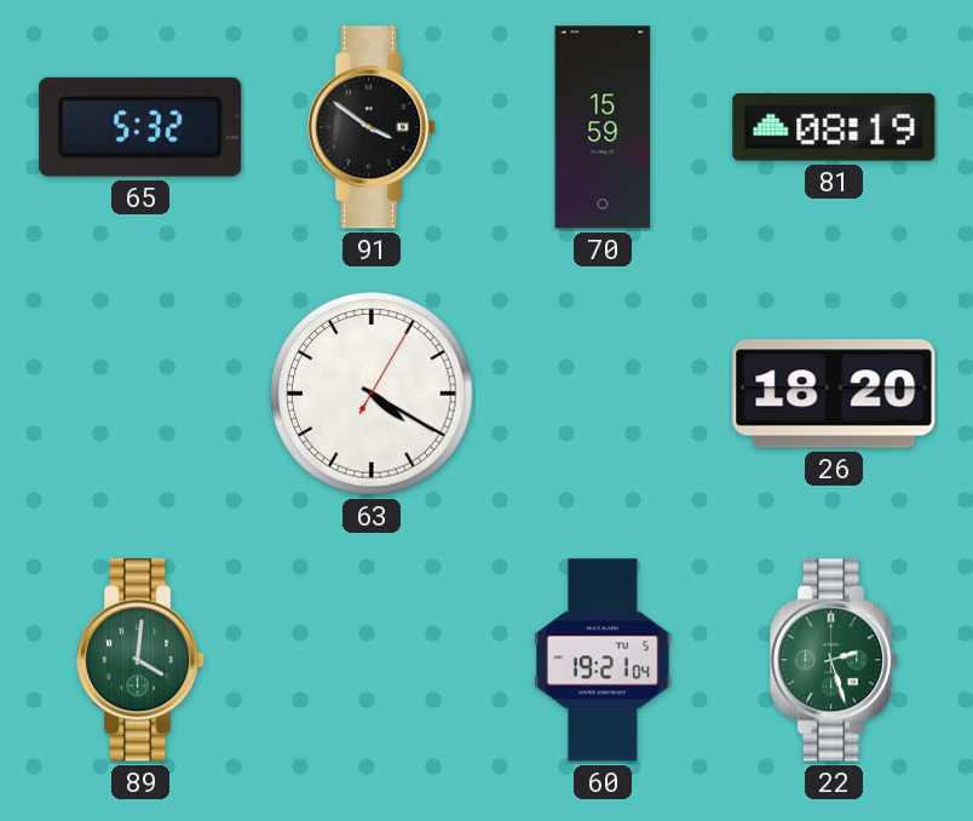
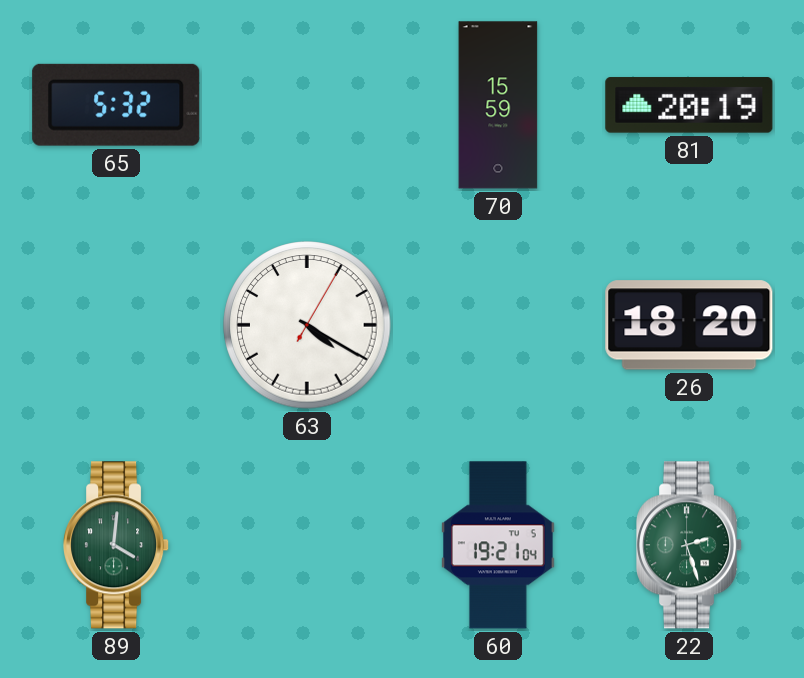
91: 3:51 -> none
81: 08:19 -> 20:19
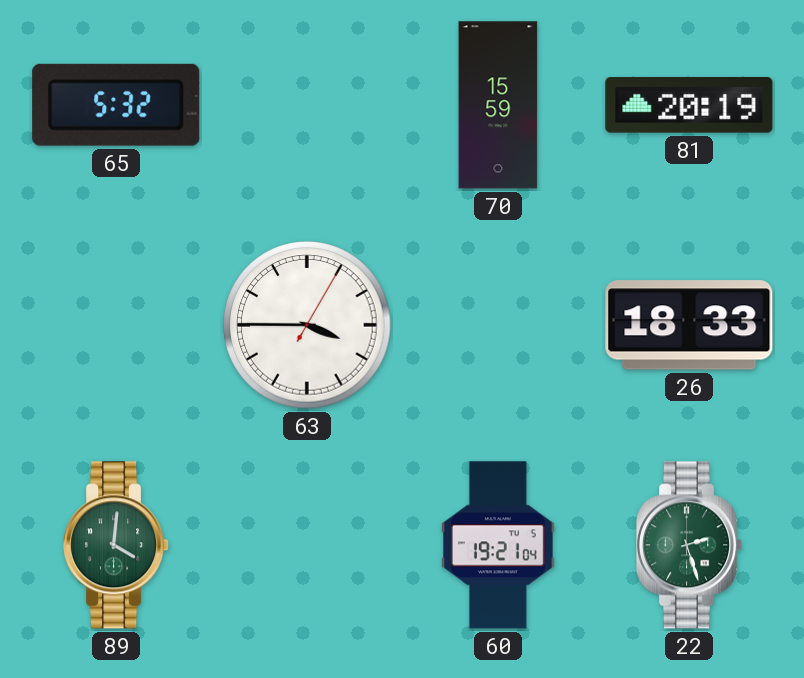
63: 4:20 -> 3:45
26: 18:20 -> 18:33
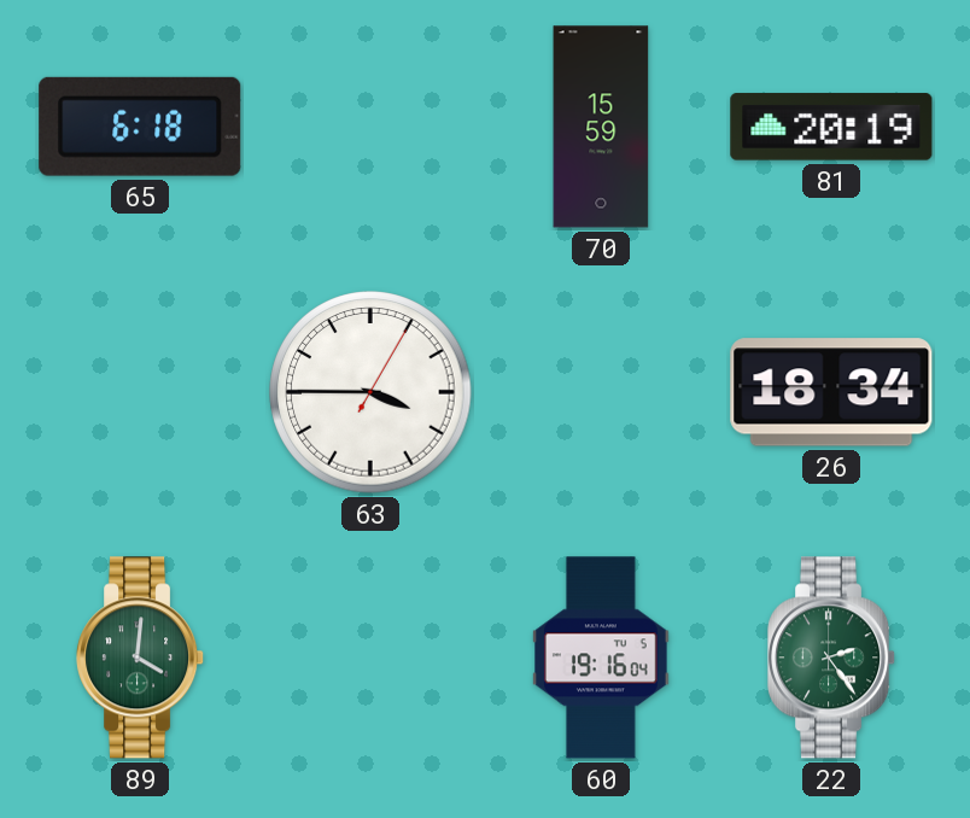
65: 5:32 -> 6:18
26: 18:33 -> 18:34
60: 19:21 -> 19:16
22: 2:27 -> 2:24
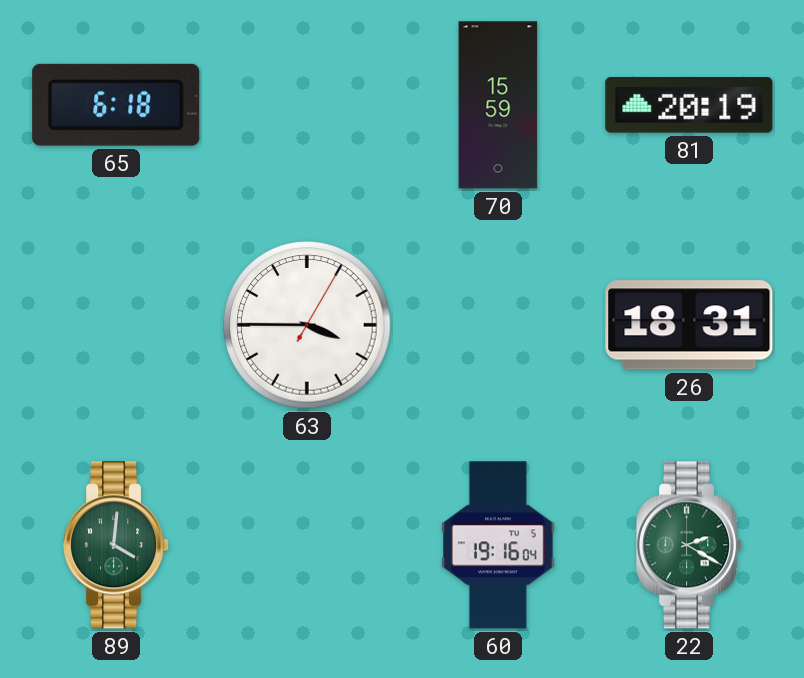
26: 18:34 -> 18:31
22: 2:24 -> 2:20
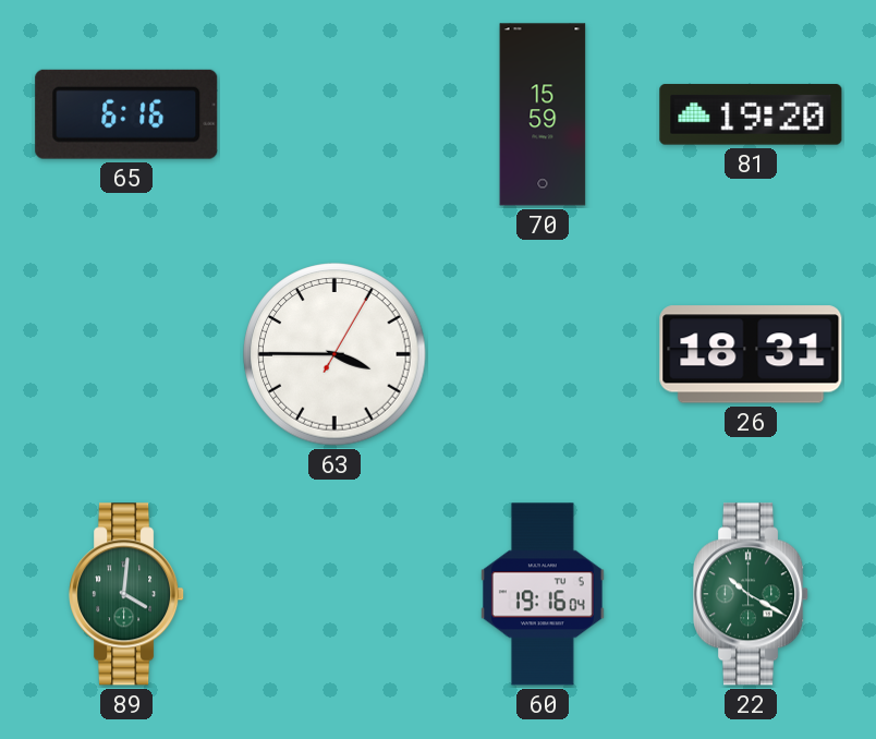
65: 6:18 -> 6:16
81: 20:19 -> 19:20
22: 2:20 -> 10:20
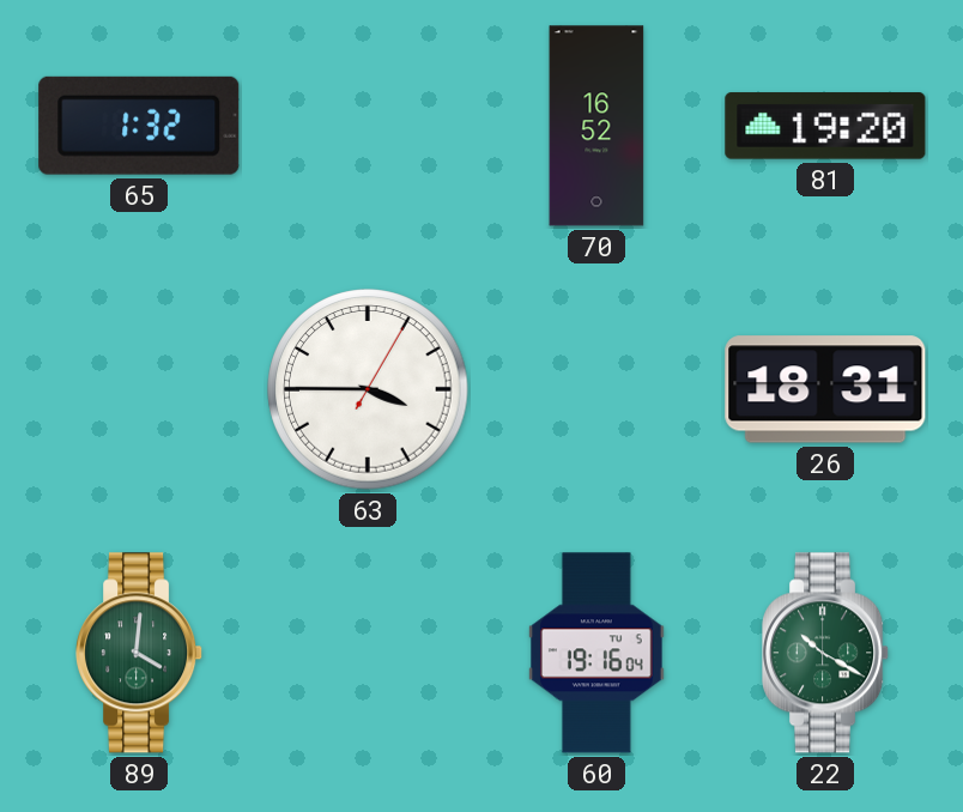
65: 6:16 -> 1:32
70: 15:59 -> 16:52
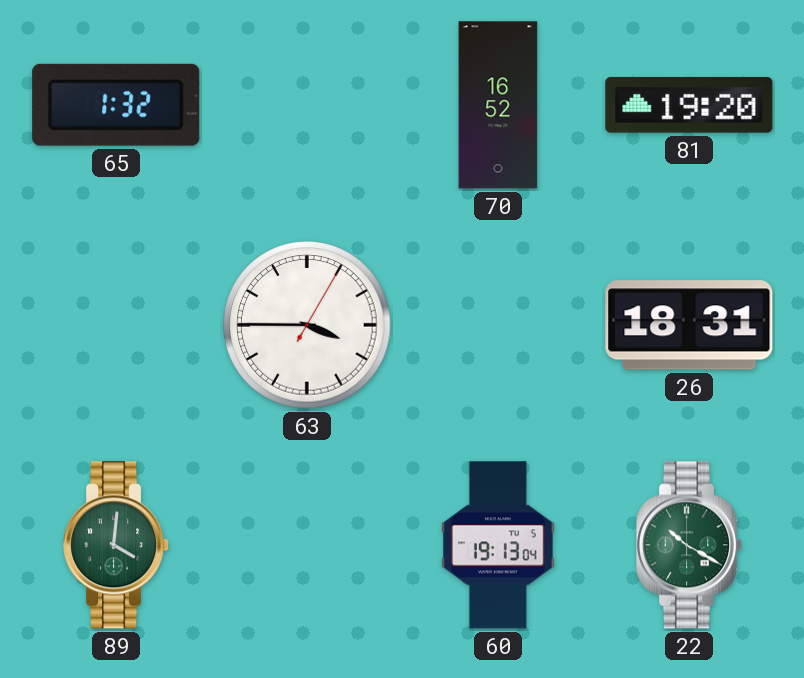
60: 19:16 -> 19:13
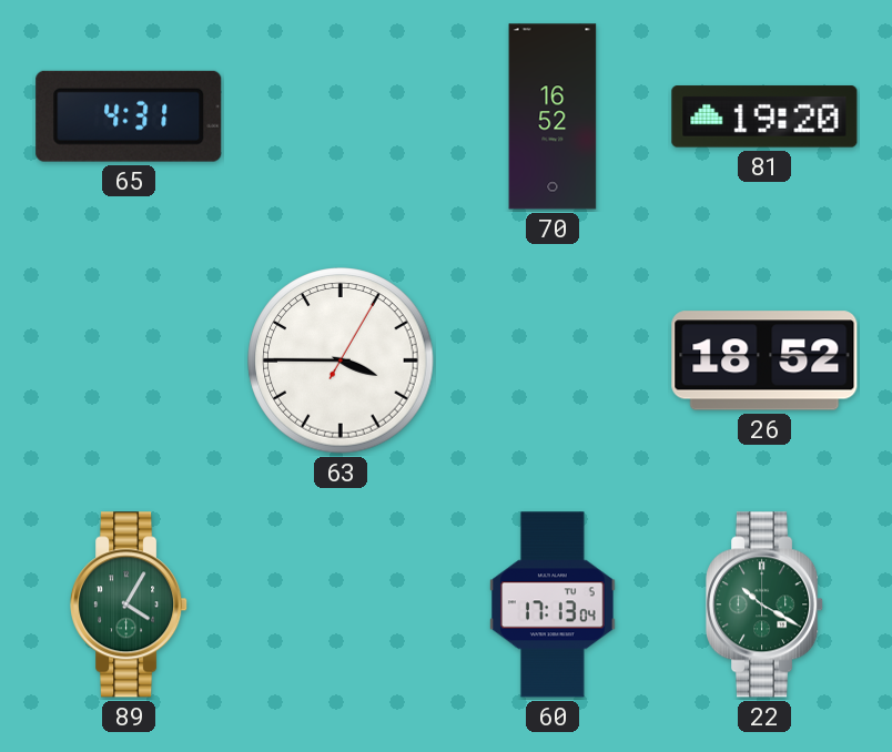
65: 1:32 -> 4:31
26: 18:31 -> 18:52
89: 4:01 -> 4:05
60: 19:13 -> 17:13
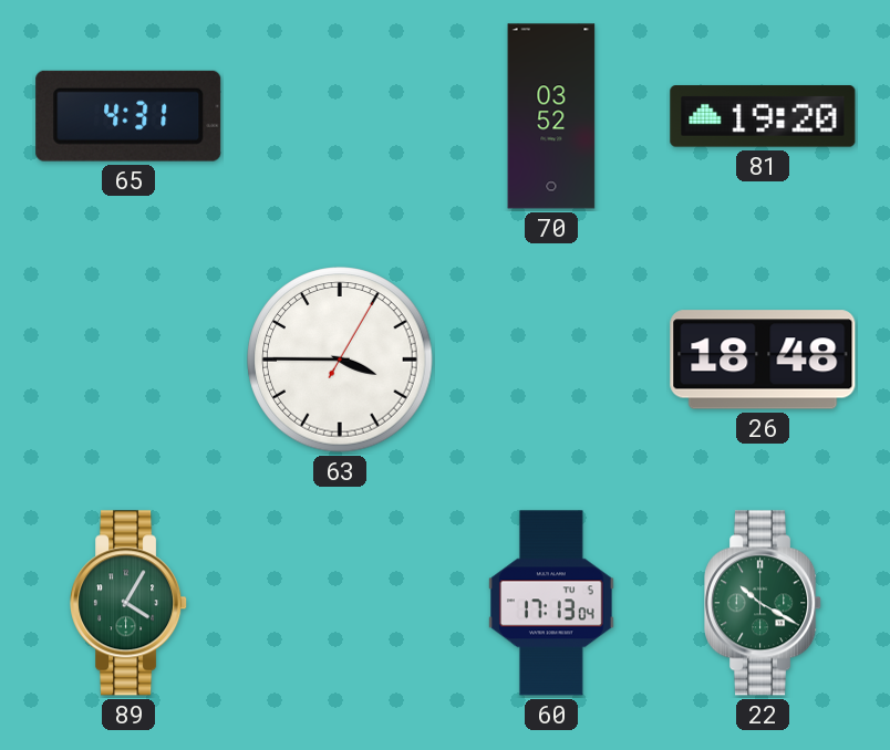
70: 16:52 -> 03:52
26: 18:52 -> 18:48
